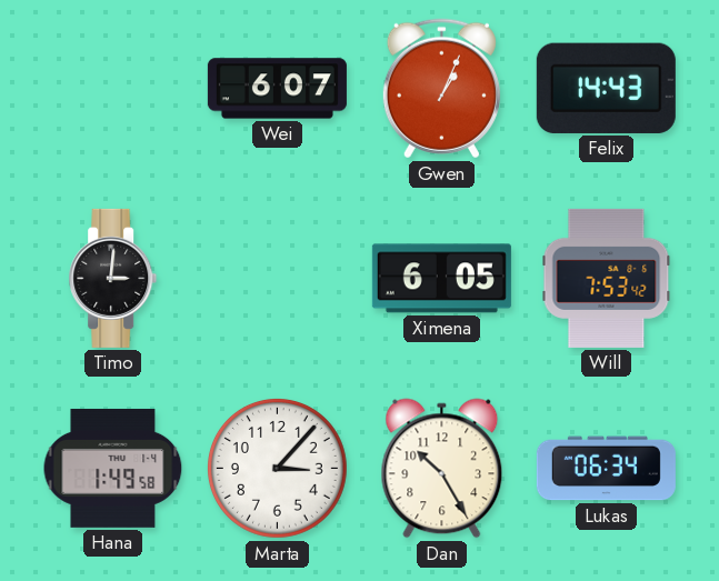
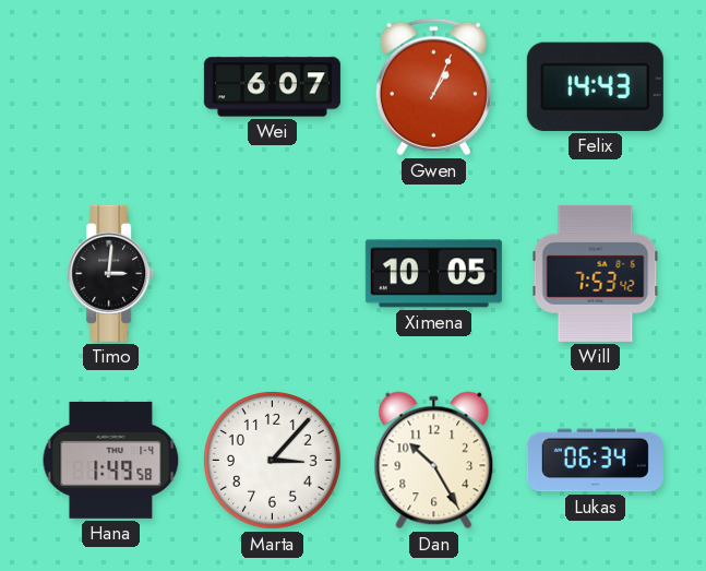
Ximena: 6:05 -> 10:05
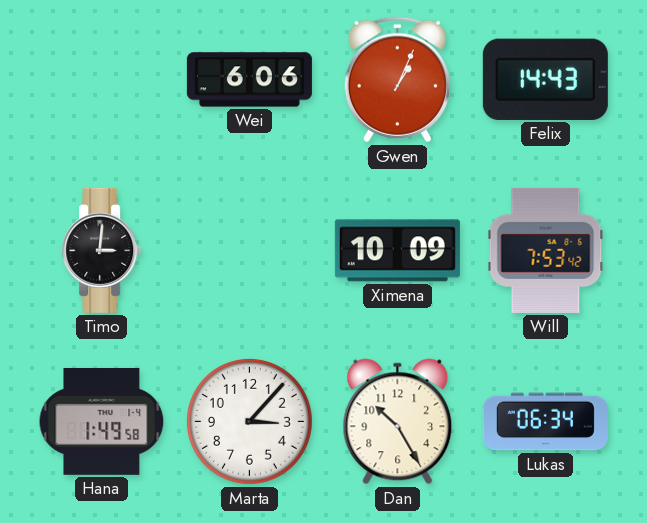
Wei: 6:07 -> 6:06
Ximena: 10:05 -> 10:09
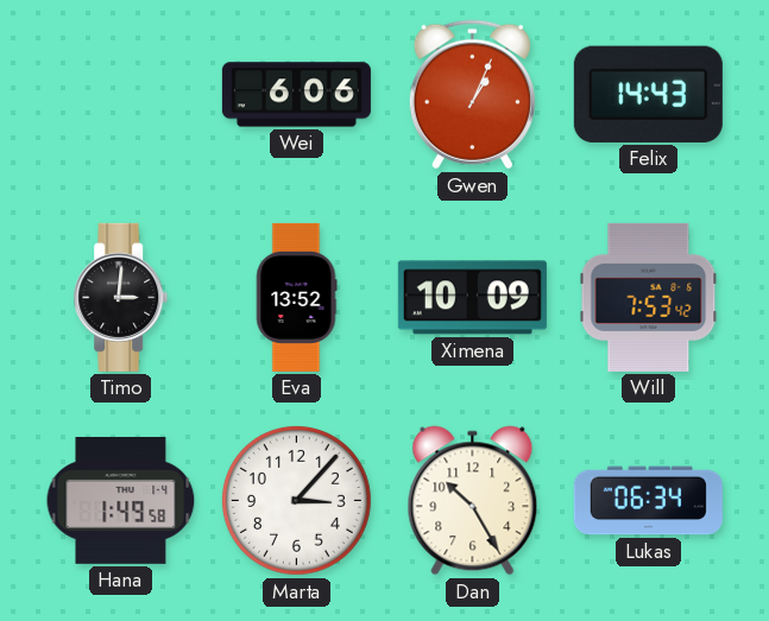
Eva: none -> 13:52
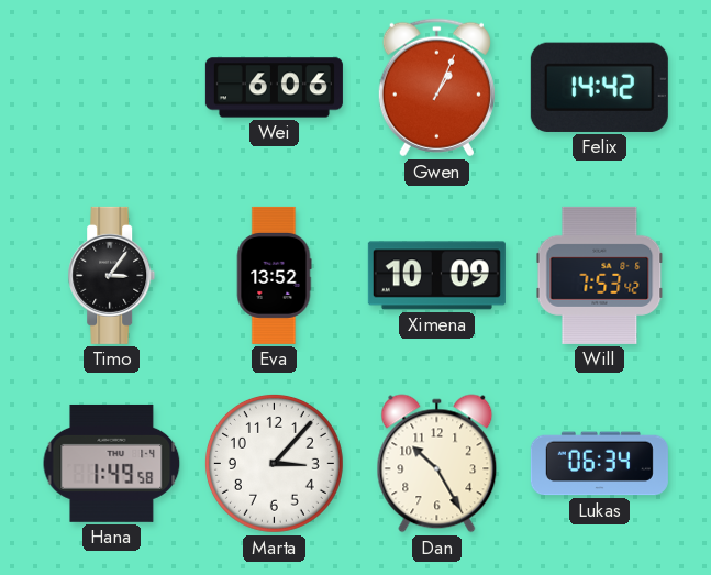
Felix: 14:43 -> 14:42
Timo: 3:01 -> 3:06
